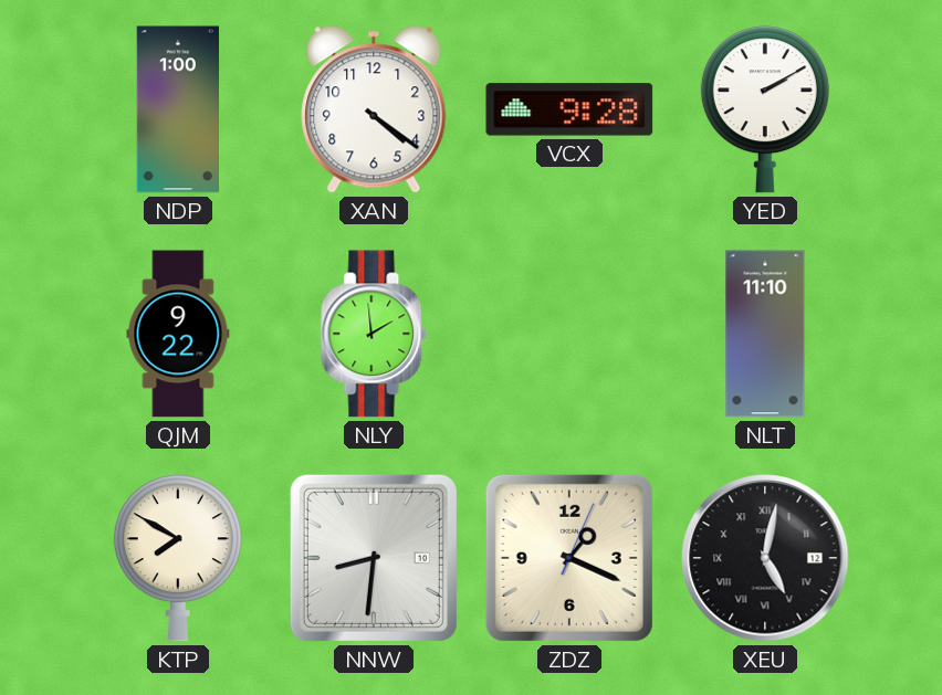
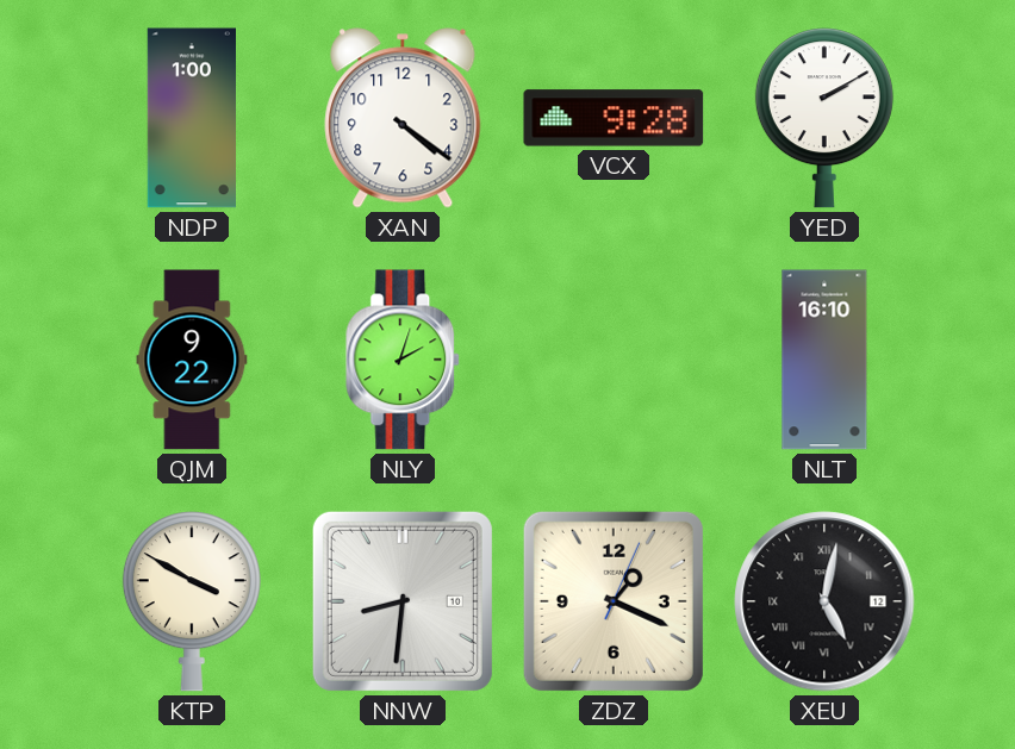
NLY: 1:59 -> 2:03
NLT: 11:10 -> 16:10
KTP: 7:50 -> 3:50
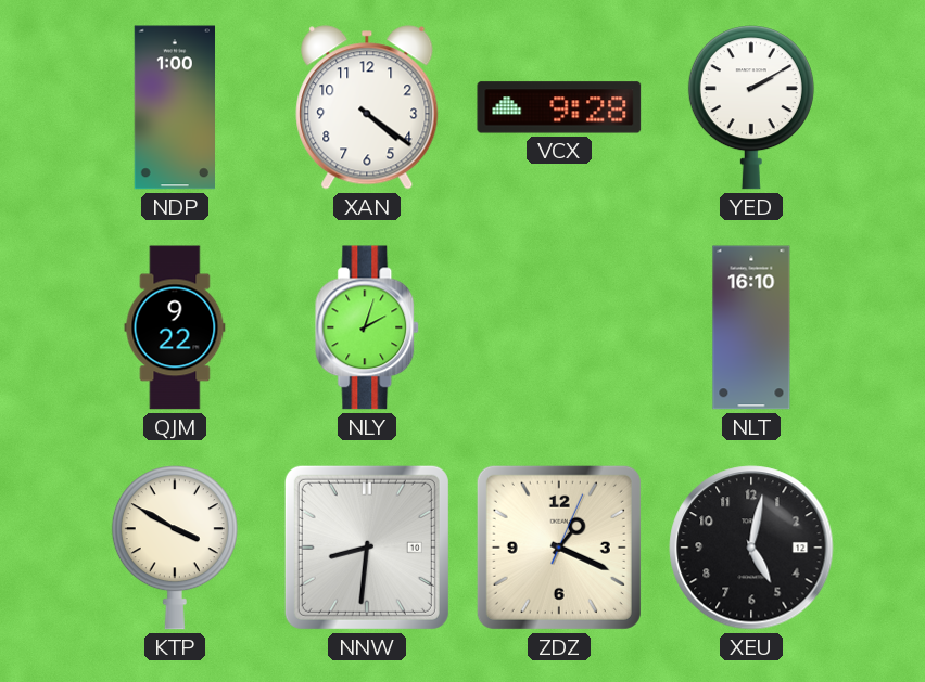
XEU numerals: Roman -> Arabic
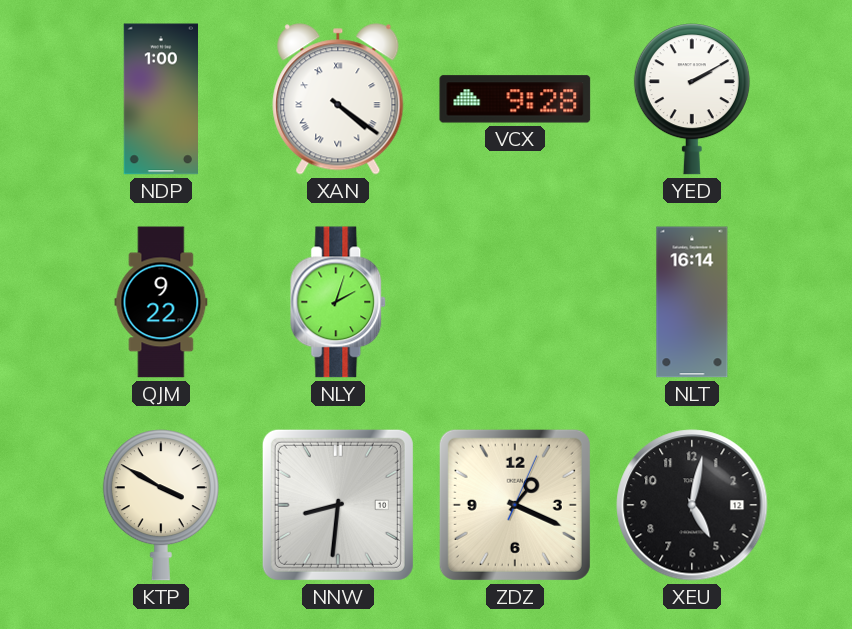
XAN numerals: Arabic -> Roman
NLT: 16:10 -> 16:14
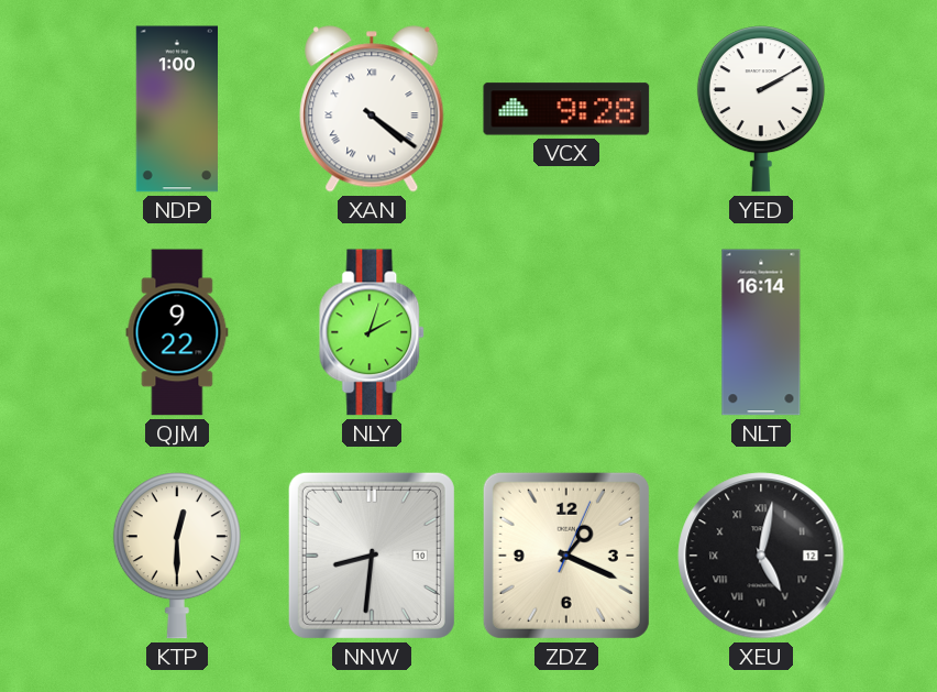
KTP: 3:50 -> 12:30
XEU numerals: Arabic -> Roman
